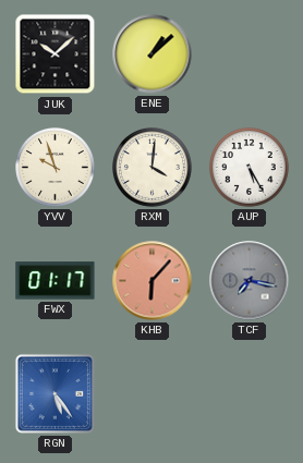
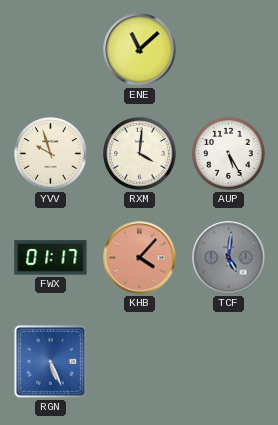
JUK: 10:08 -> none
ENE: 1:08 -> 11:08
KHB: 6:07 -> 4:07
TCF: 7:17 -> 5:01
RGN: 5:24 -> 5:26
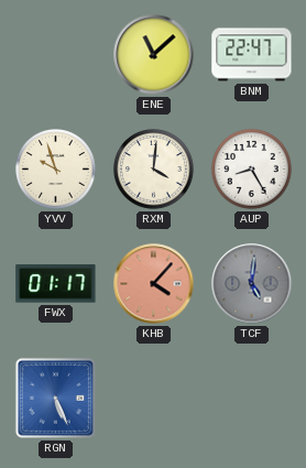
BNM: none -> 22:47
AUP: 5:25 -> 8:25
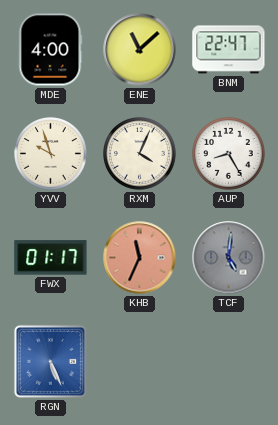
MDE: none -> 4:00
RXM: 4:01 -> 4:04
KHB: 4:07 -> 11:34
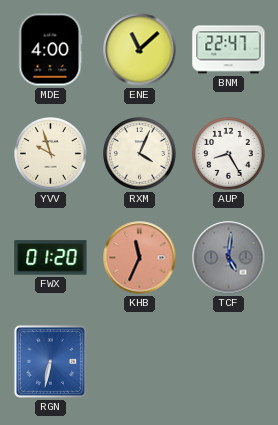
FWX: 01:17 -> 01:20
RGN: 5:26 -> 6:32
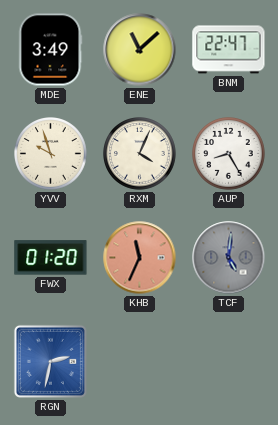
MDE: 4:00 -> 3:49
RGN: 6:32 -> 2:32
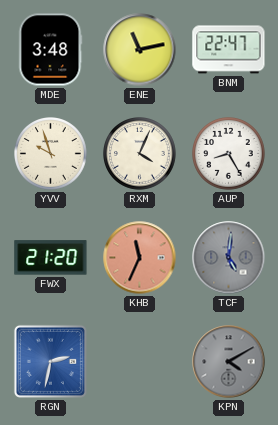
MDE: 3:49 -> 3:48
ENE: 11:08 -> 11:13
FWX: 01:20 -> 21:20
KPN: none -> 4:10
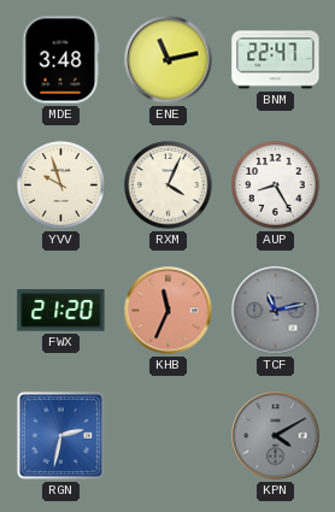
TCF: 5:01 -> 11:13
